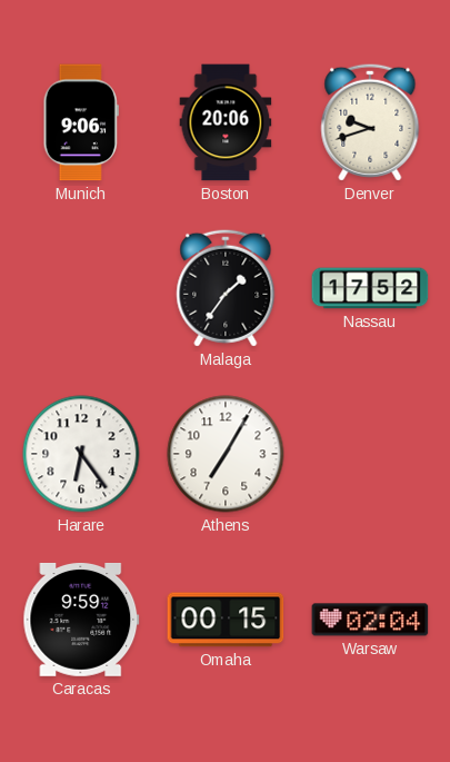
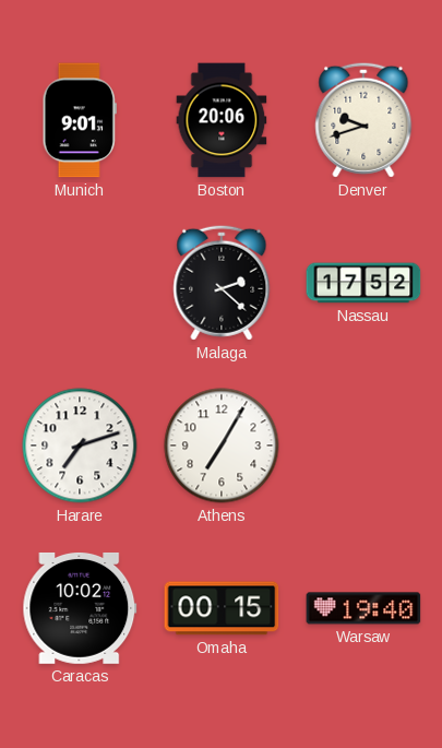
Munich: 9:06 -> 9:01
Malaga: 1:36 -> 2:22
Harare: 6:24 -> 7:12
Caracas: 9:59 -> 10:02
Warsaw: 02:04 -> 19:40
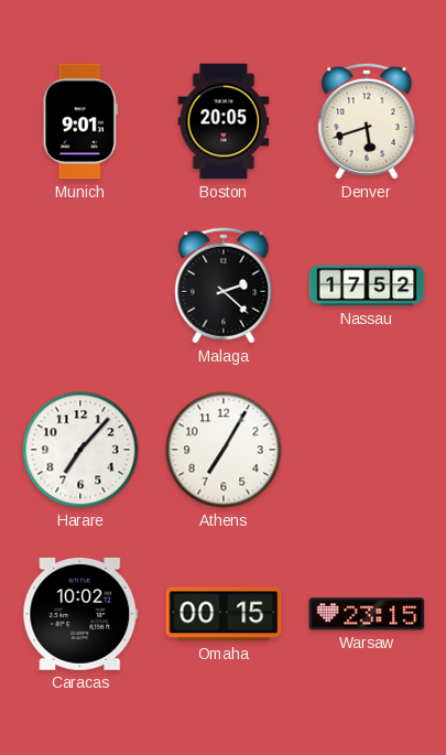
Boston: 20:06 -> 20:05
Denver: 9:42 -> 5:42
Harare: 7:12 -> 7:07
Warsaw: 19:40 -> 23:15
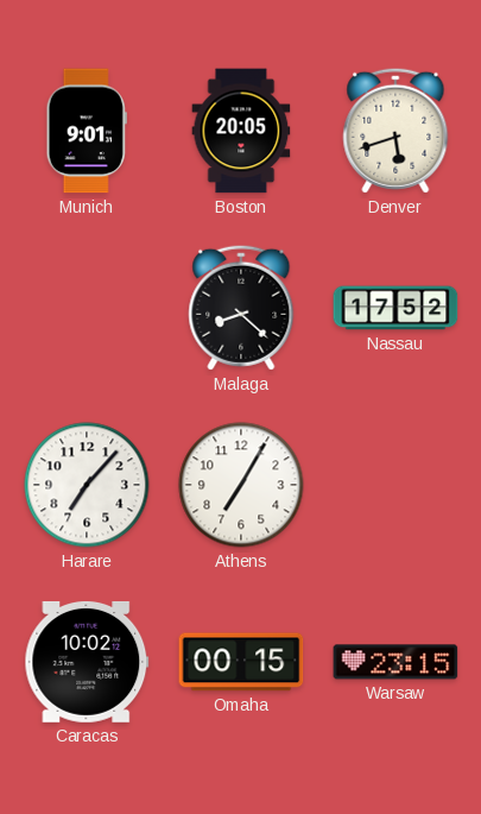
Malaga: 2:22 -> 8:22
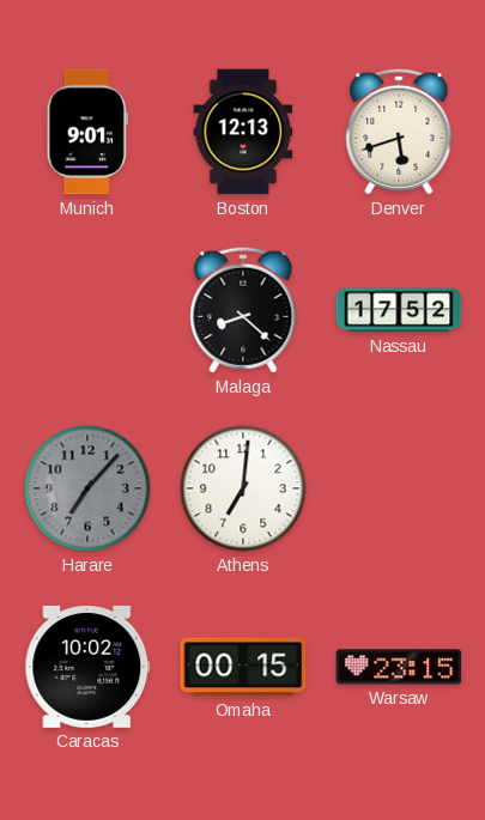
Boston: 20:05 -> 12:13
Harare dial: white -> grey
Athens: 7:05 -> 7:01
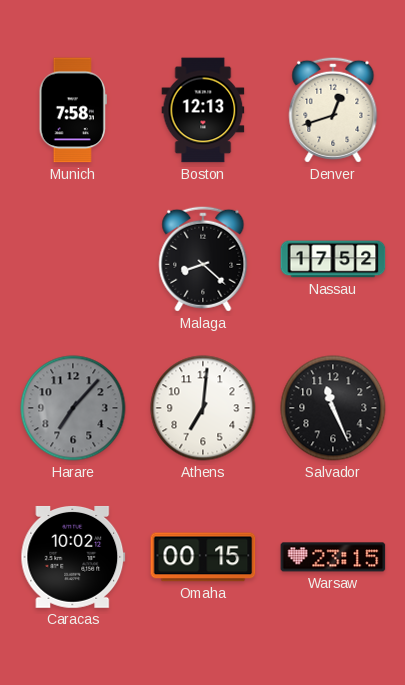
Munich: 9:01 -> 7:58
Denver: 5:42 -> 12:42
Salvador: none -> 11:26
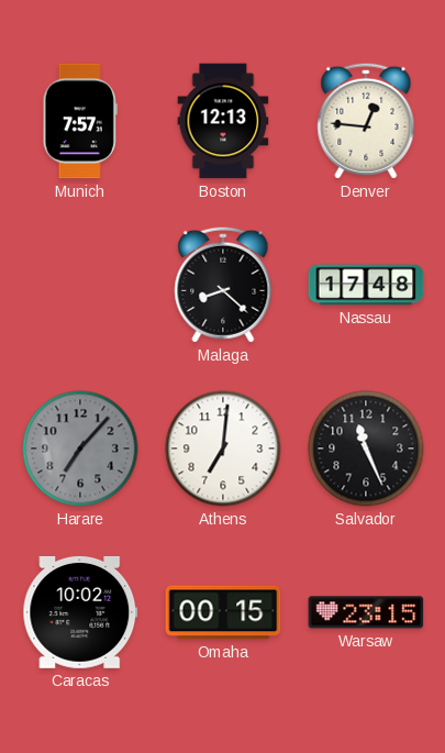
Munich: 7:58 -> 7:57
Denver: 12:42 -> 12:46
Nassau: 17:52 -> 17:48
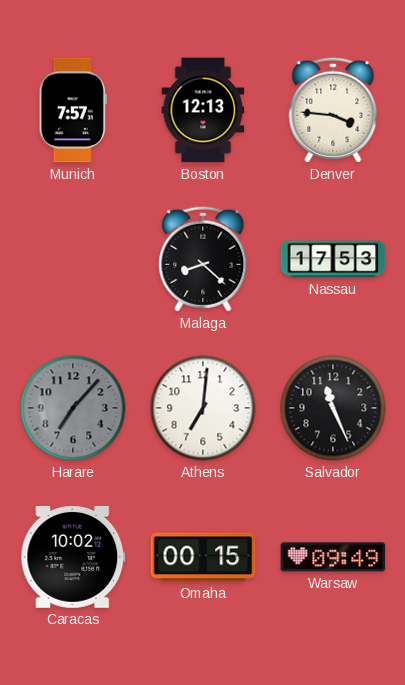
Denver: 12:46 -> 3:46
Nassau: 17:48 -> 17:53
Warsaw: 23:15 -> 09:49
